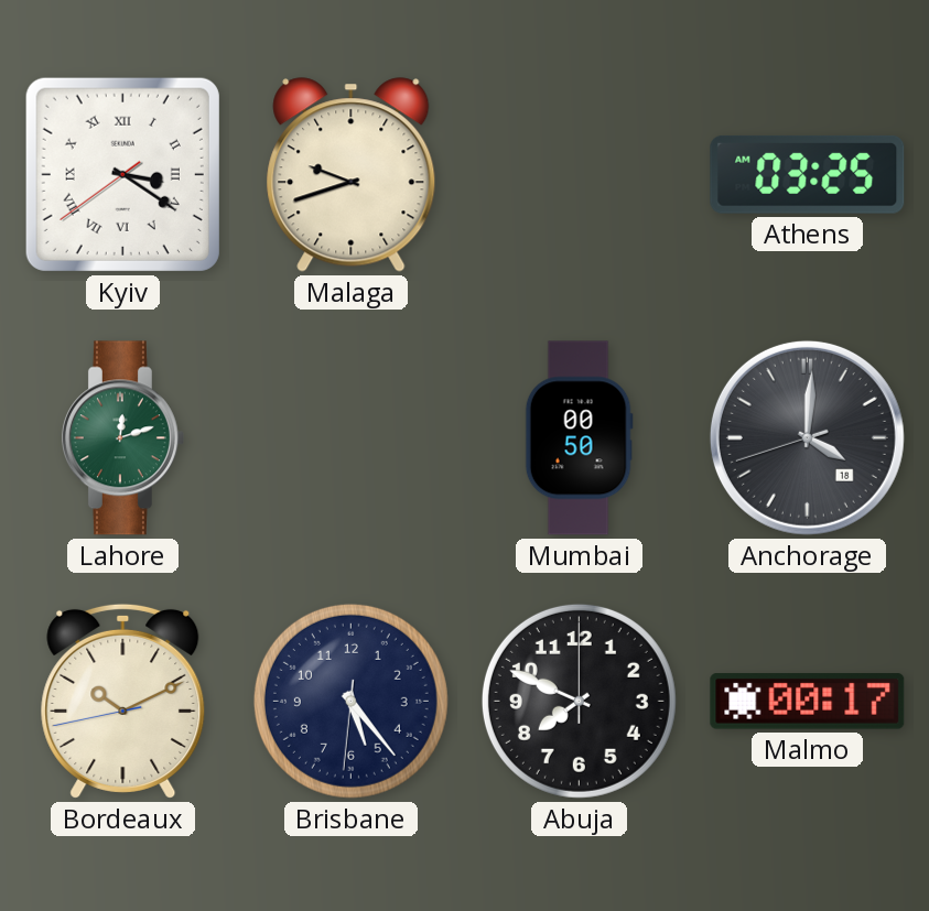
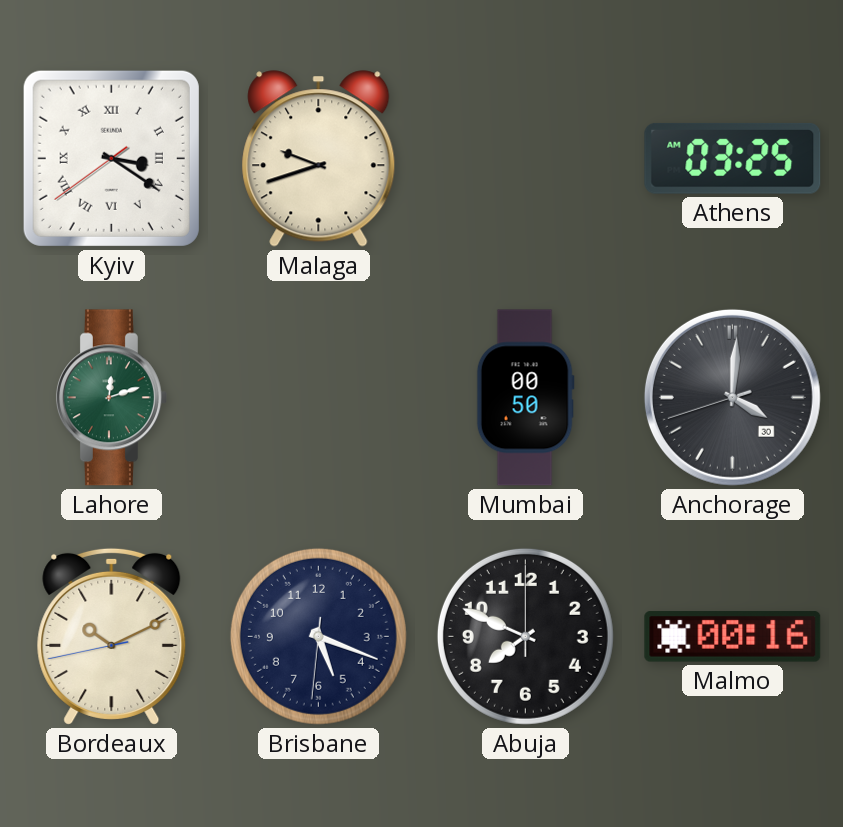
Anchorage date: 18 -> 30
Brisbane: 5:23 -> 5:18
Malmo: 00:17 -> 00:16
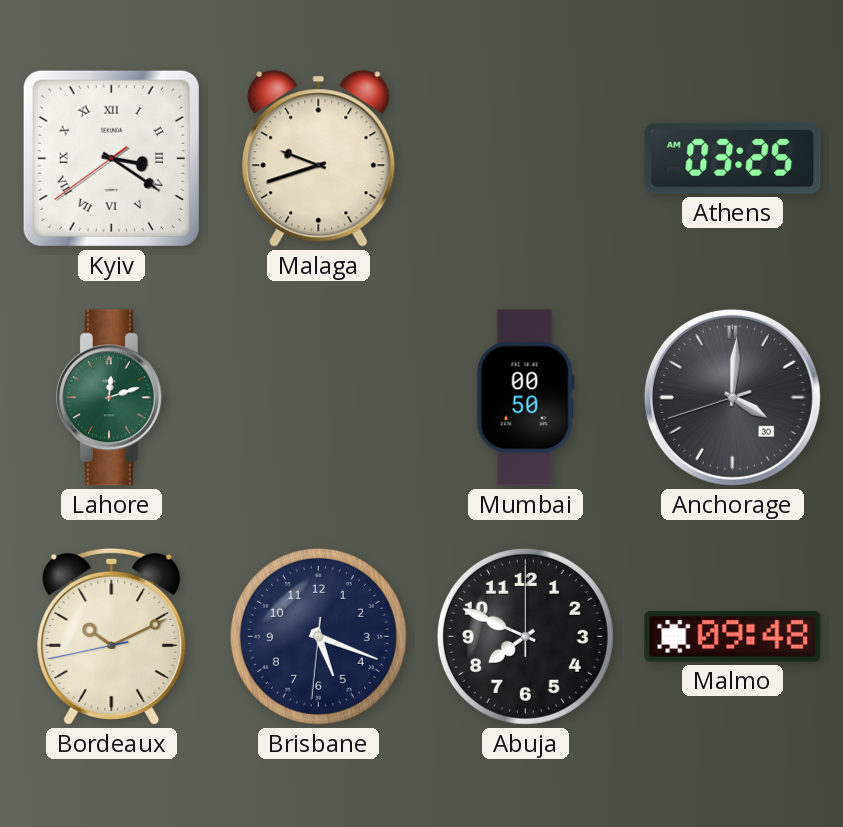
Malmo: 00:16 -> 09:48
